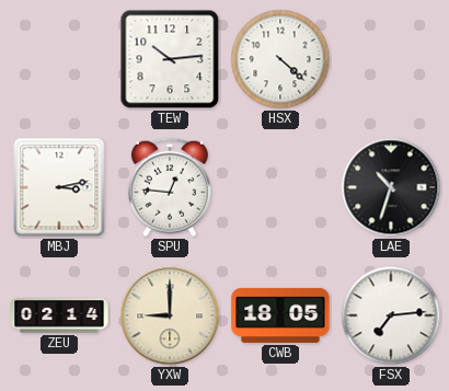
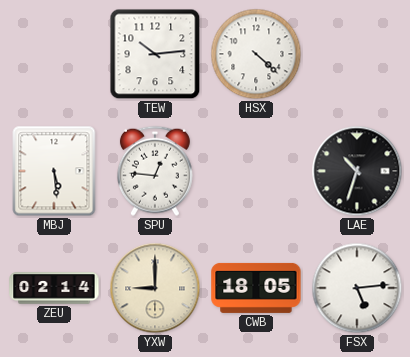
MBJ: 3:13 -> 5:29
FSX: 7:14 -> 5:14
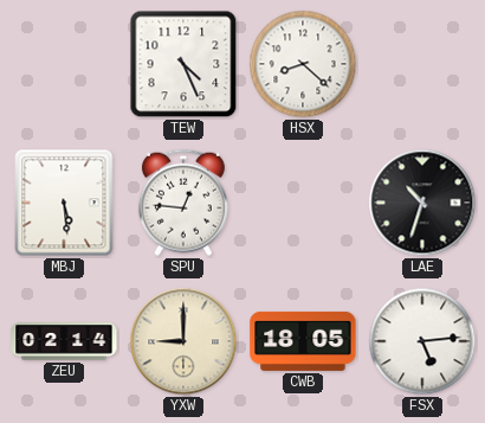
TEW: 10:14 -> 4:26
HSX: 4:22 -> 8:22
